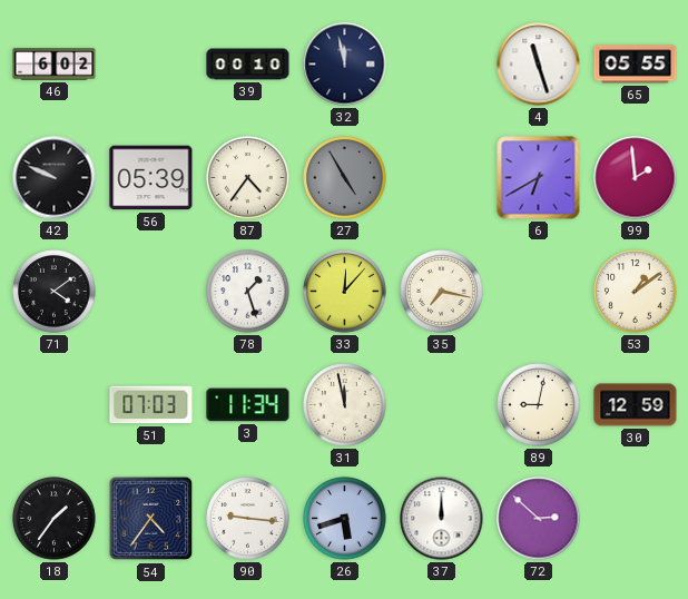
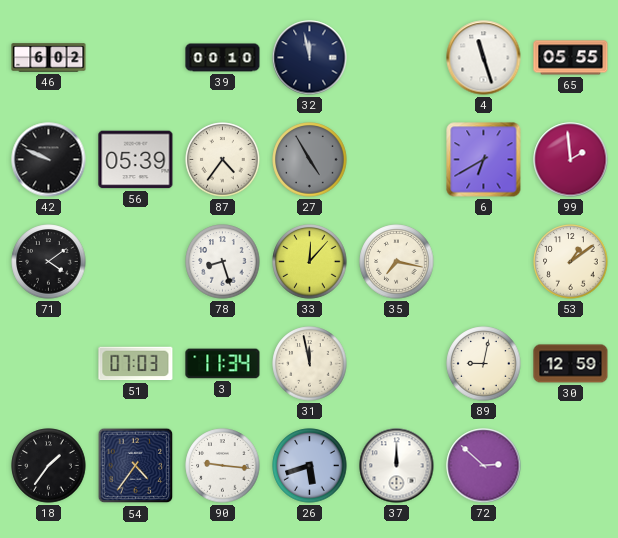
78: 1:27 -> 8:27
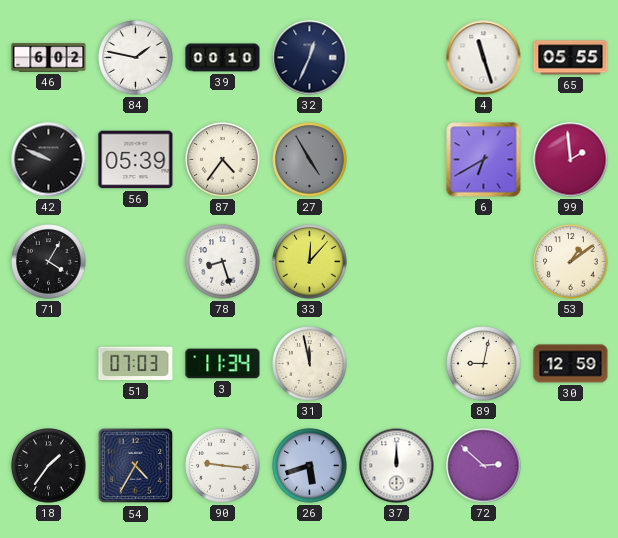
84: none -> 1:47
32: 11:58 -> 12:34
71: 4:09 -> 4:05
35: 7:17 -> none
54: 4:36 -> 4:35
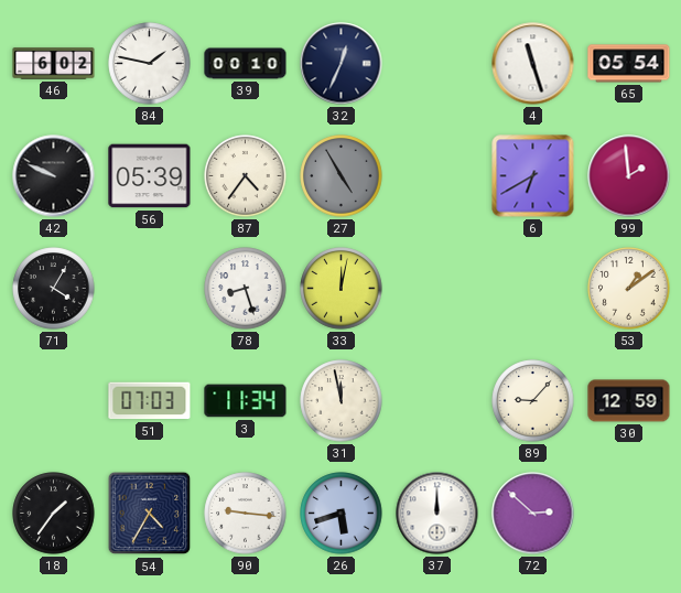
65: 05:55 -> 05:54
33: 12:07 -> 12:02
89: 9:02 -> 9:07
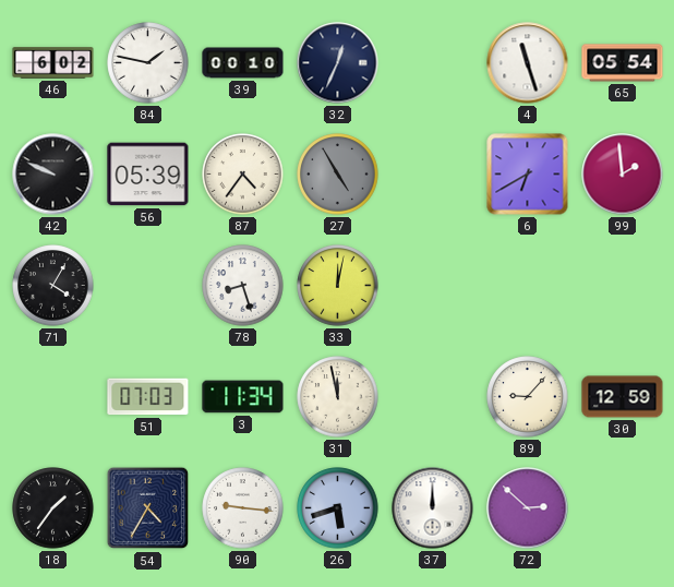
53: 1:09 -> none
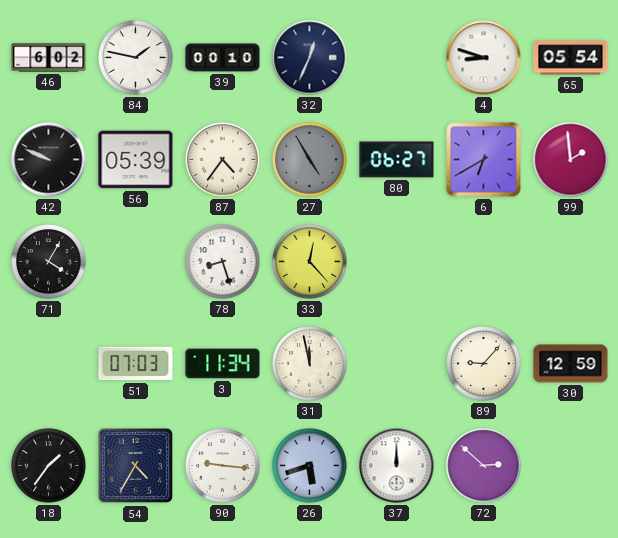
4: 11:27 -> 8:48
80: none -> 06:27
33: 12:02 -> 12:23
